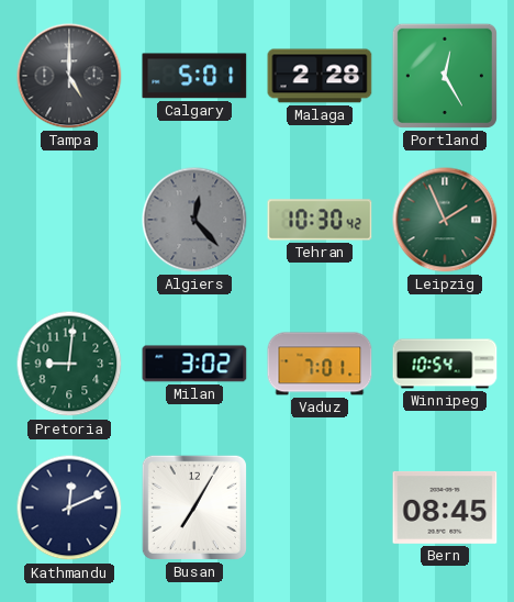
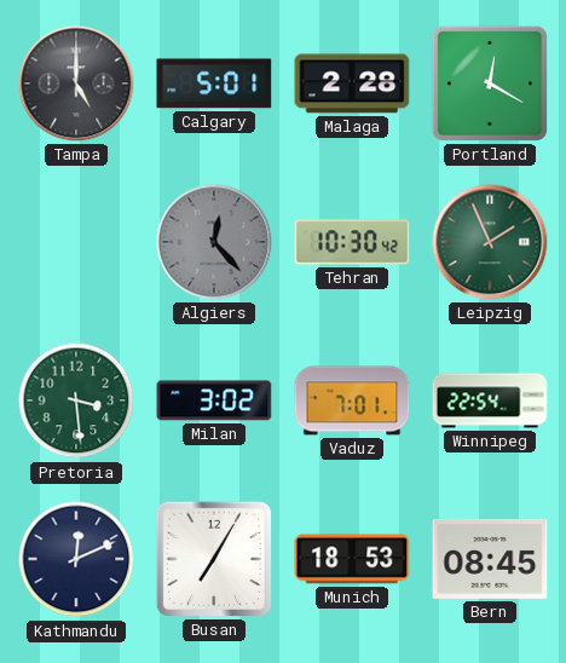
Portland: 12:25 -> 12:20
Pretoria: 9:01 -> 3:29
Winnipeg: 10:54 -> 22:54
Munich: none -> 18:53
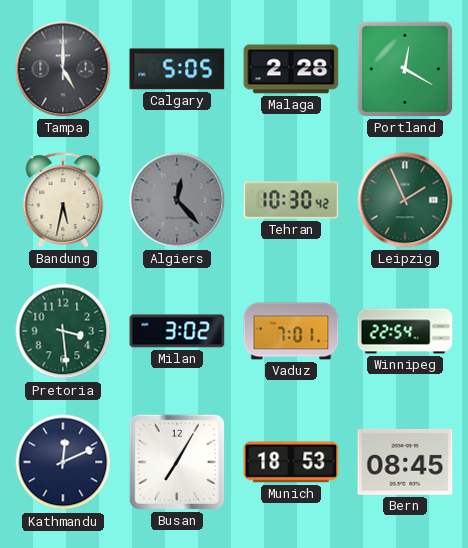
Calgary: 5:01 -> 5:05
Bandung: none -> 5:32
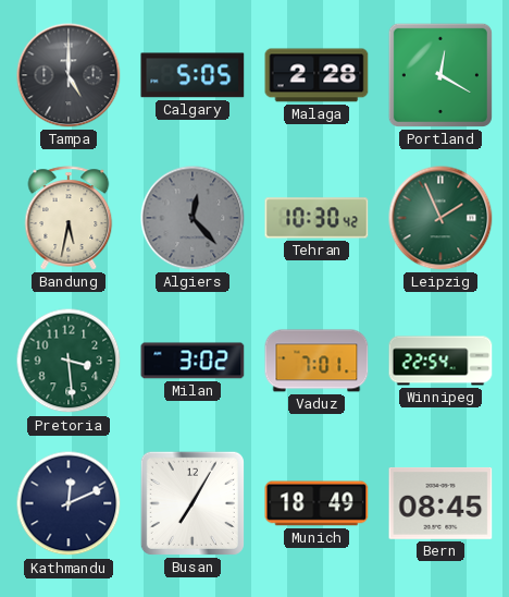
Munich: 18:53 -> 18:49
